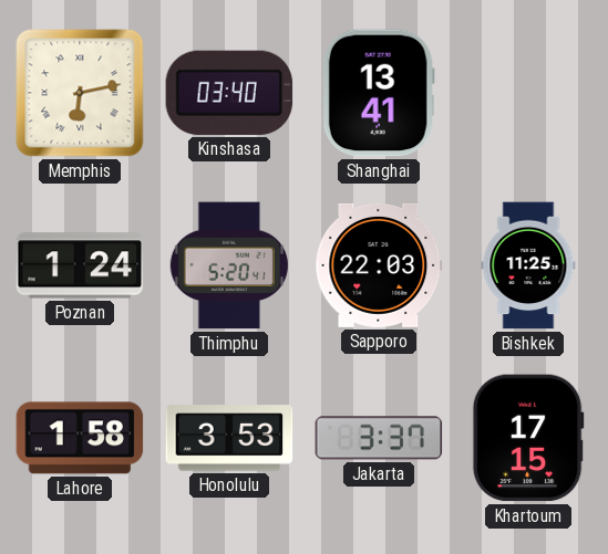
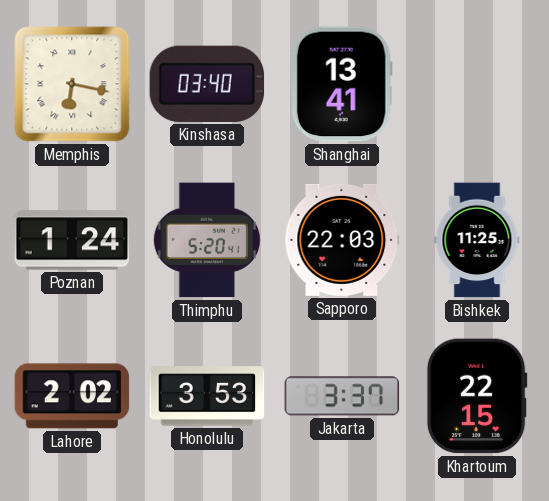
Memphis: 6:13 -> 6:17
Lahore: 1:58 -> 2:02
Khartoum: 17:15 -> 22:15
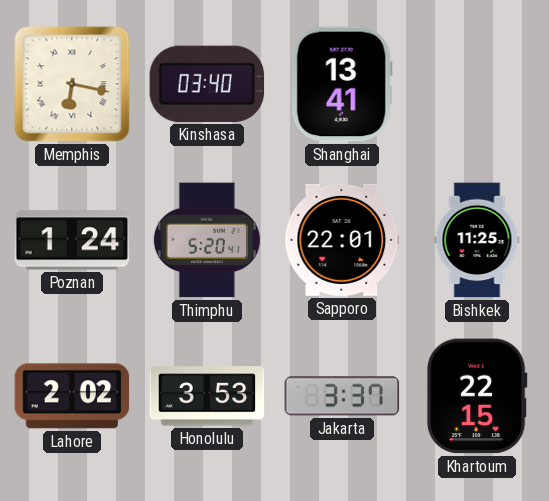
Sapporo: 22:03 -> 22:01
